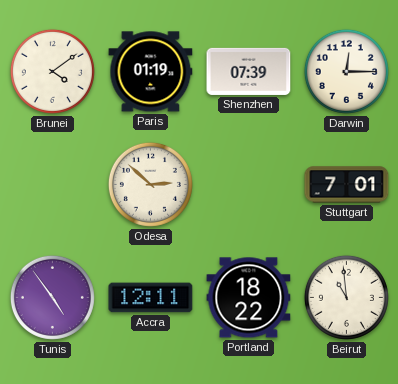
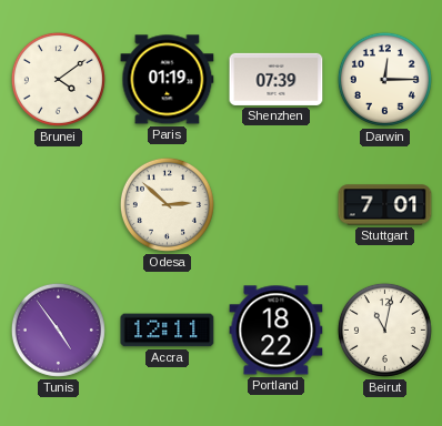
Beirut: 10:59 -> 11:02
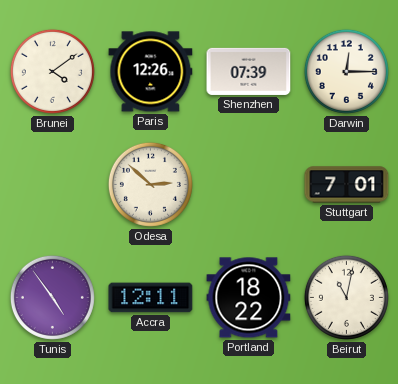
Paris: 01:19 -> 12:26
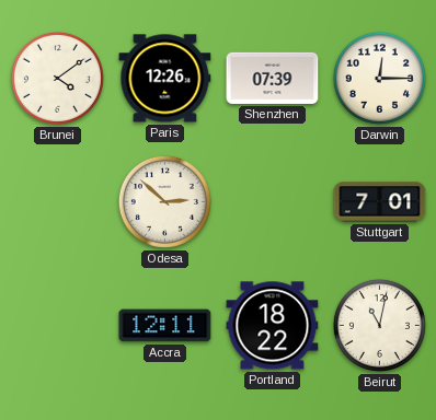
Tunis: 4:54 -> none
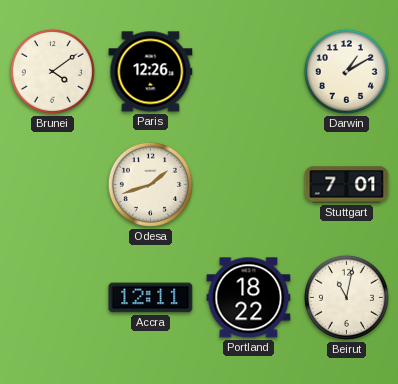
Shenzhen: 07:39 -> none
Darwin: 12:15 -> 1:10
Odesa: 2:52 -> 1:42
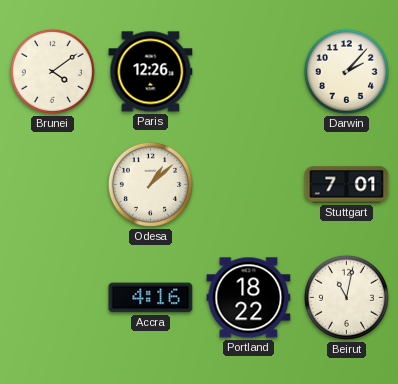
Darwin: 1:10 -> 2:07
Odesa: 1:42 -> 1:08
Accra: 12:11 -> 4:16
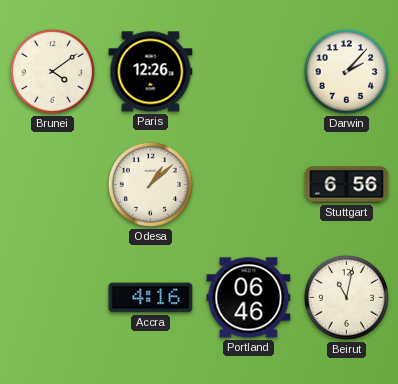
Stuttgart: 7:01 -> 6:56
Portland: 18:22 -> 06:46
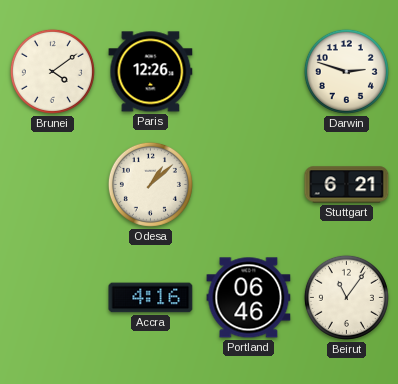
Darwin: 2:07 -> 2:48
Stuttgart: 6:56 -> 6:21
Beirut: 11:02 -> 11:06
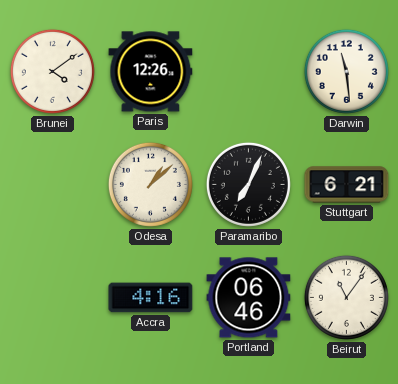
Darwin: 2:48 -> 11:29
Paramaribo: none -> 7:04
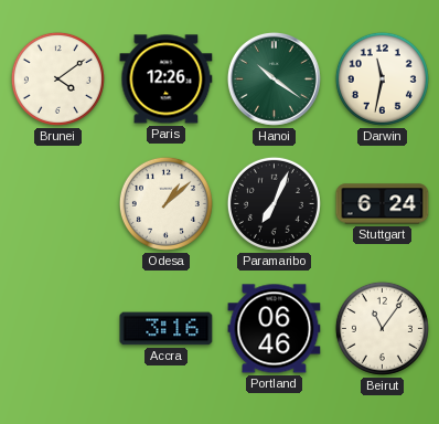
Hanoi: none -> 10:21
Darwin: 11:29 -> 11:32
Stuttgart: 6:21 -> 6:24
Accra: 4:16 -> 3:16
